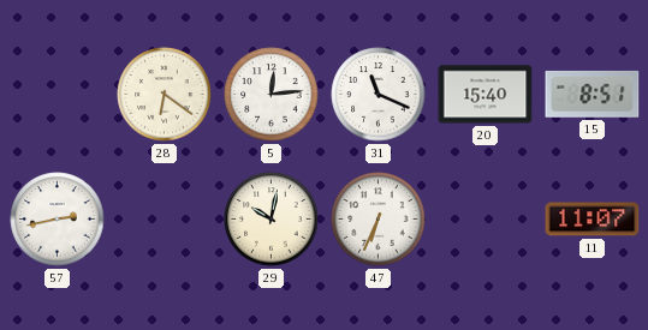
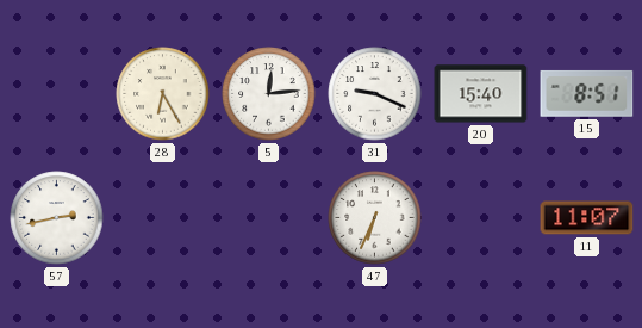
28: 6:21 -> 6:25
31: 11:19 -> 9:19
29: 10:02 -> none
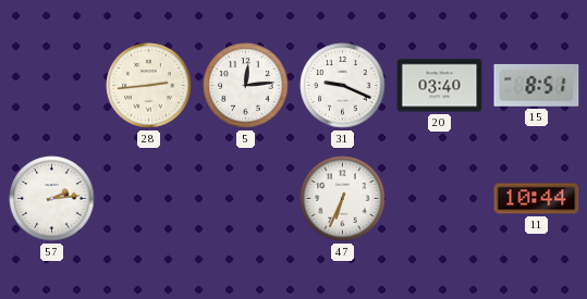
28: 6:25 -> 2:44
20: 15:40 -> 03:40
57: 2:43 -> 2:14
11: 11:07 -> 10:44
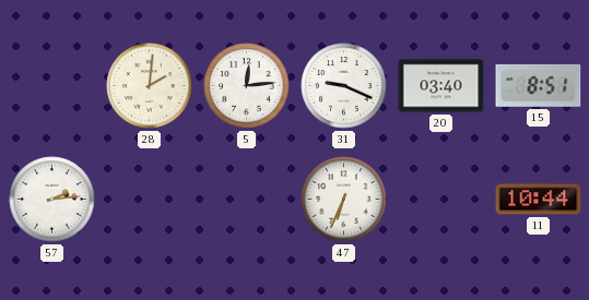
28: 2:44 -> 2:01
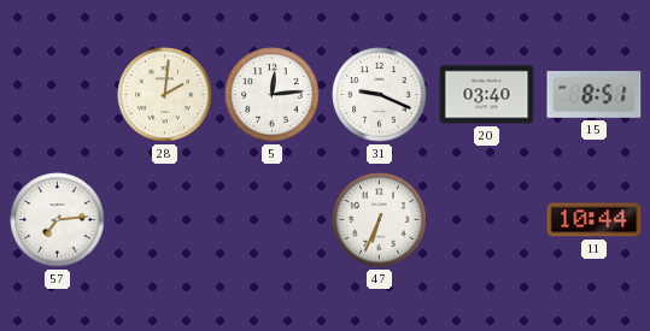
57: 2:14 -> 7:14
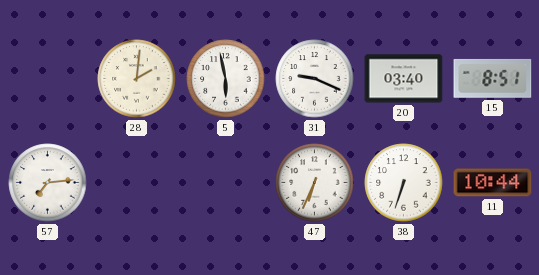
5: 12:14 -> 5:58
38: none -> 6:33
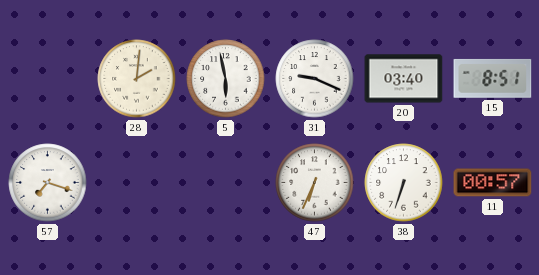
57: 7:14 -> 7:18
11: 10:44 -> 00:57
